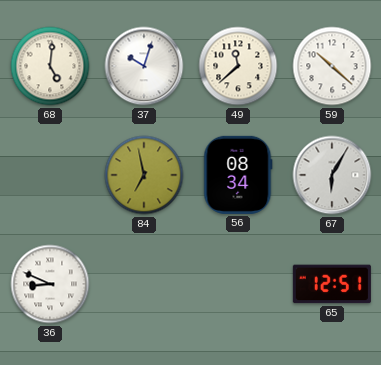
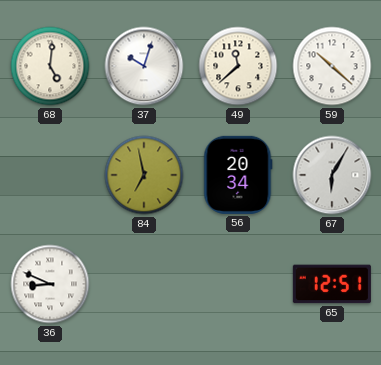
56: 08:34 -> 20:34
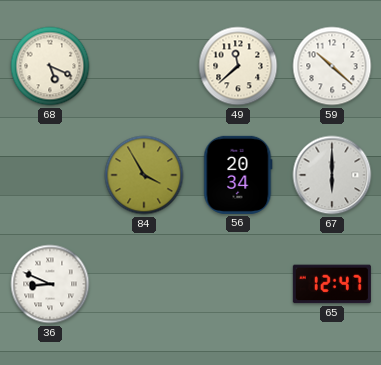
68: 5:01 -> 5:19
37: 10:03 -> none
84: 6:58 -> 3:55
67: 6:05 -> 6:00
65: 12:51 -> 12:47
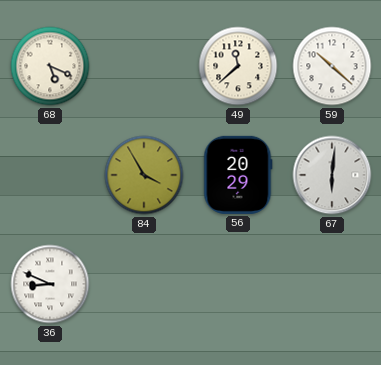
56: 20:34 -> 20:29
67: 6:00 -> 6:01
65: 12:47 -> none
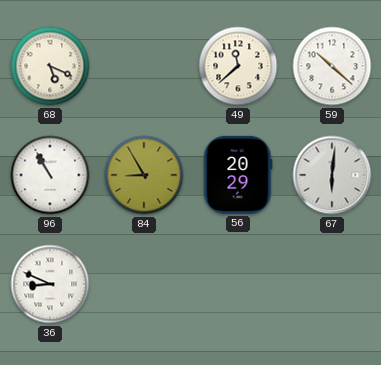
96: none -> 10:55
84: 3:55 -> 8:55
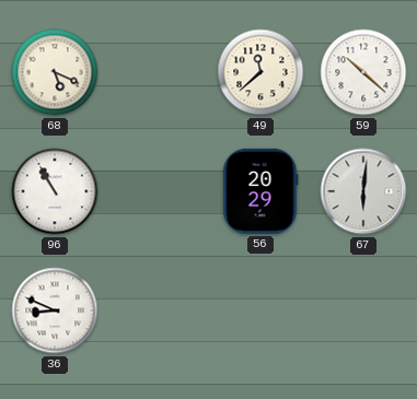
84: 8:55 -> none
